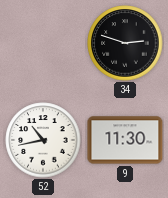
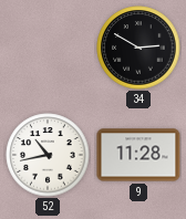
34: 2:48 -> 2:50
9: 11:30 -> 11:28
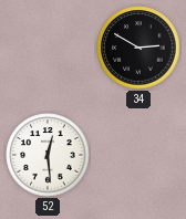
52: 10:43 -> 12:29
9: 11:28 -> none
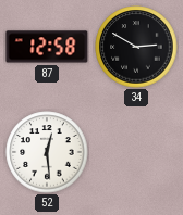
87: none -> 12:58
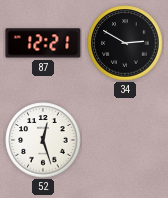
87: 12:58 -> 12:21
52: 12:29 -> 12:27
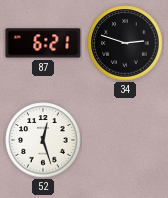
87: 12:21 -> 6:21
34: 2:50 -> 2:48
